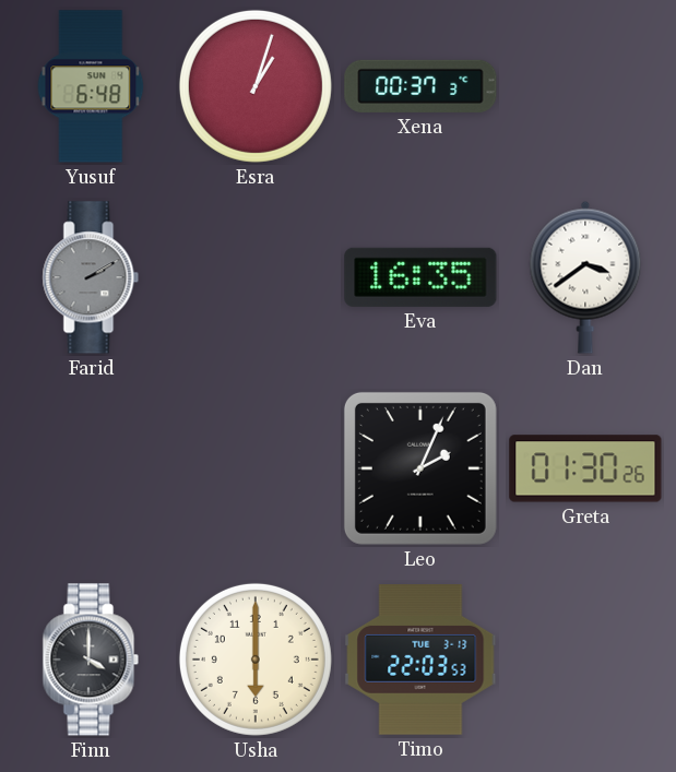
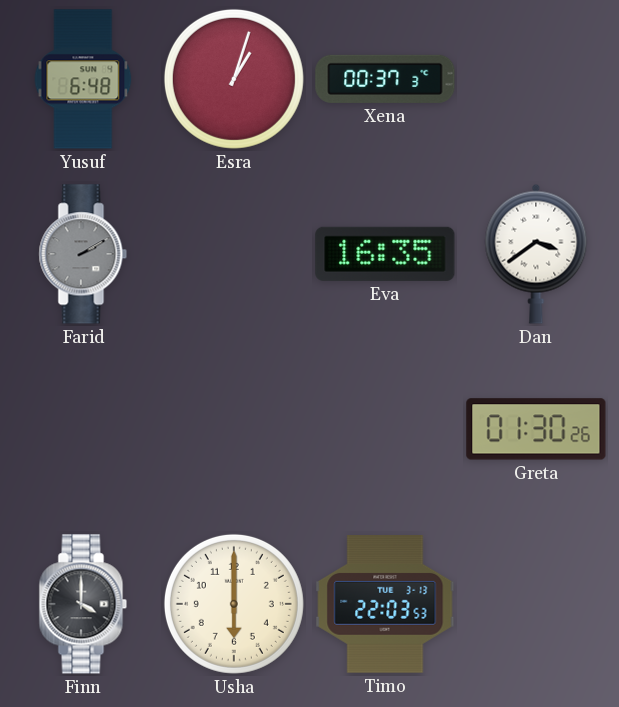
Leo: 2:04 -> none
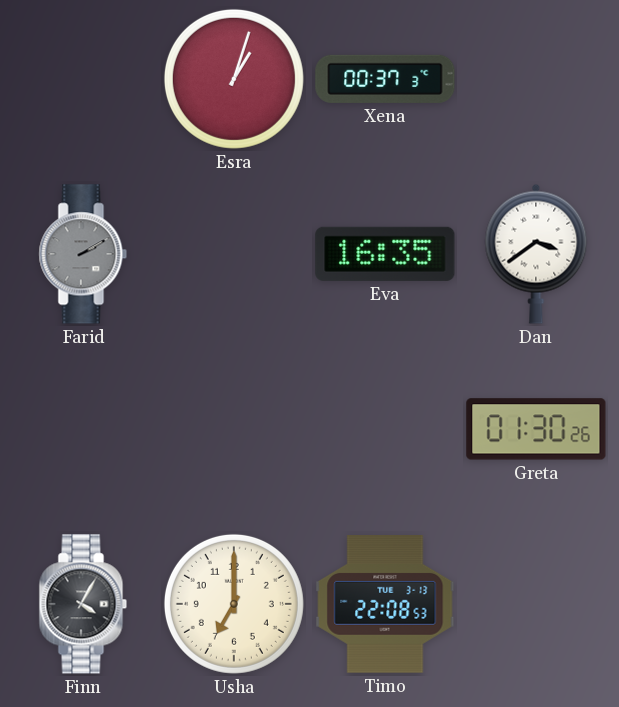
Yusuf: 6:48 -> none
Finn: 4:00 -> 4:05
Usha: 6:00 -> 7:00
Timo: 22:03 -> 22:08
